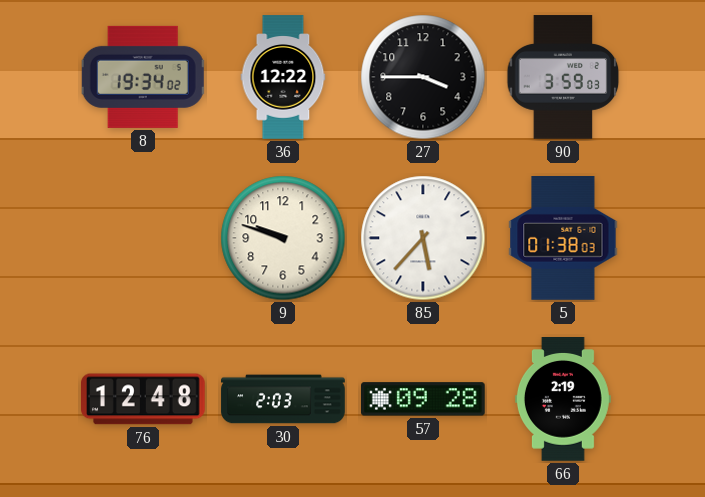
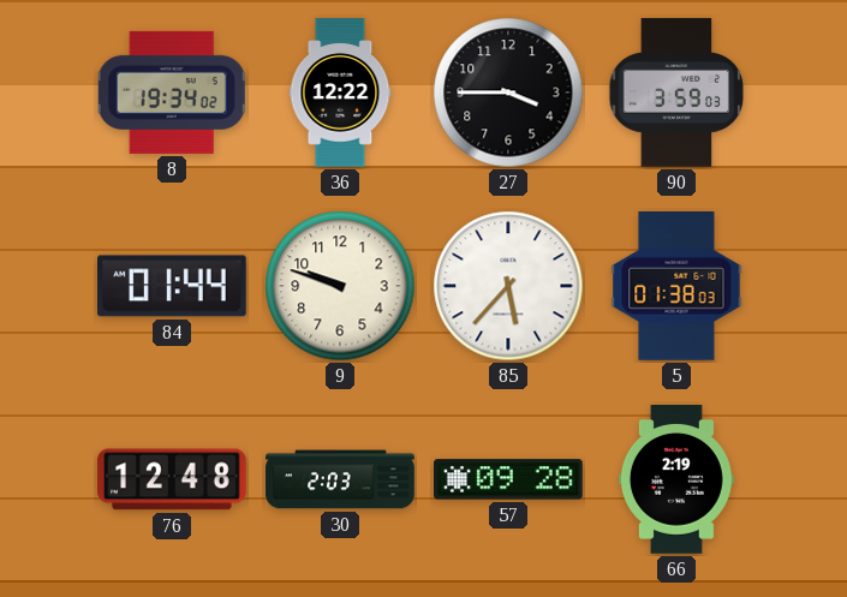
84: none -> 01:44
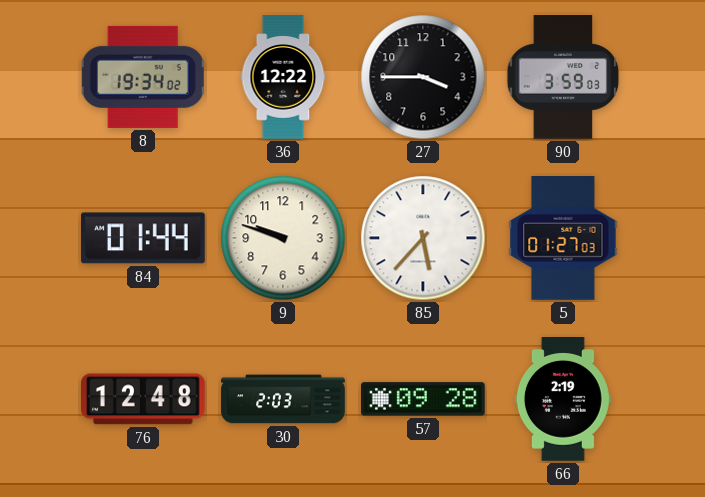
5: 01:38 -> 01:27
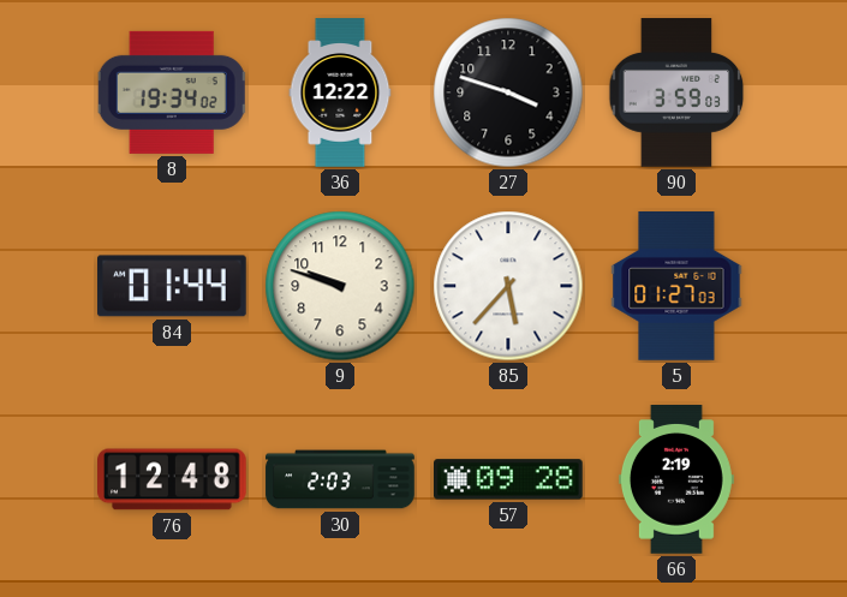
27: 3:45 -> 3:48
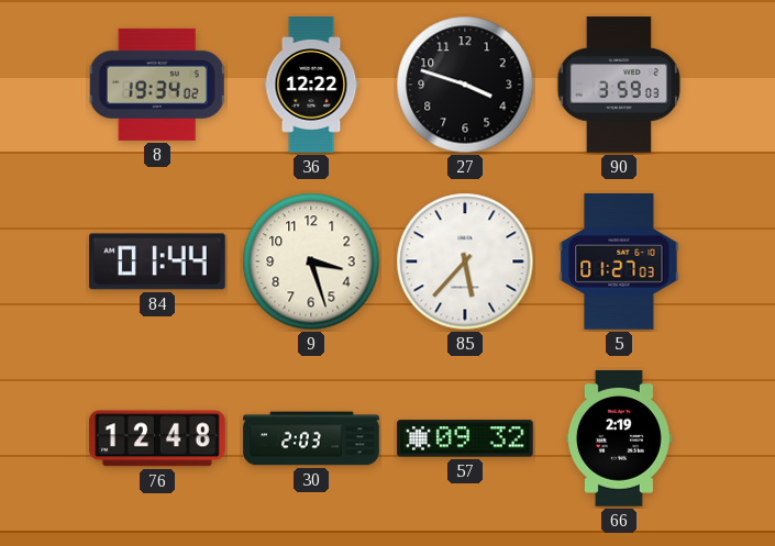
9: 9:48 -> 3:27
57: 09:28 -> 09:32
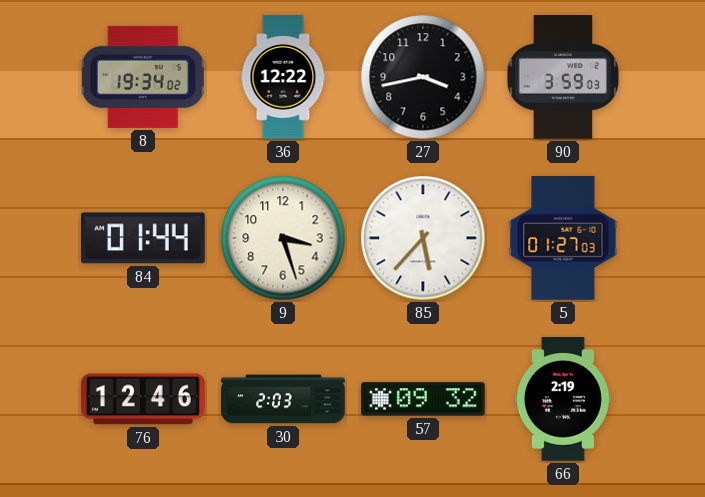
27: 3:48 -> 3:43
76: 12:48 -> 12:46
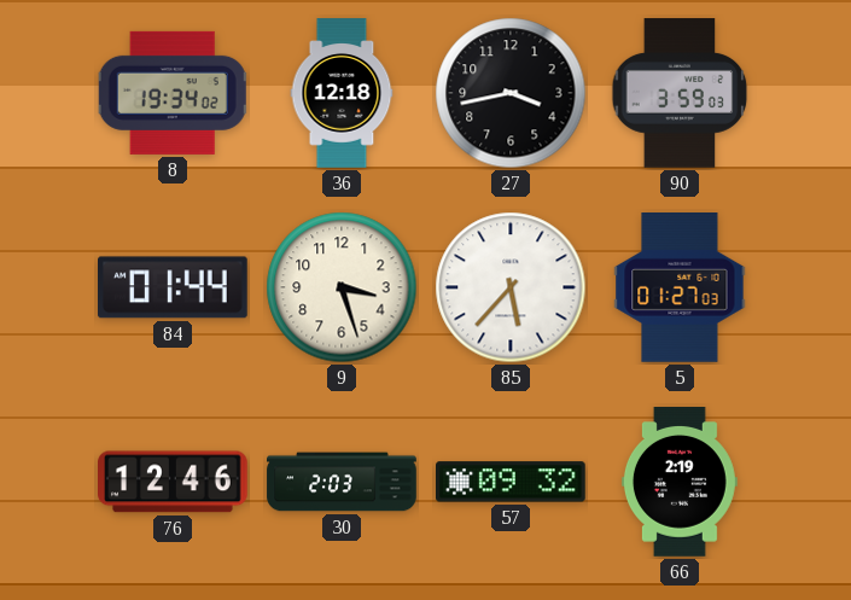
36: 12:22 -> 12:18
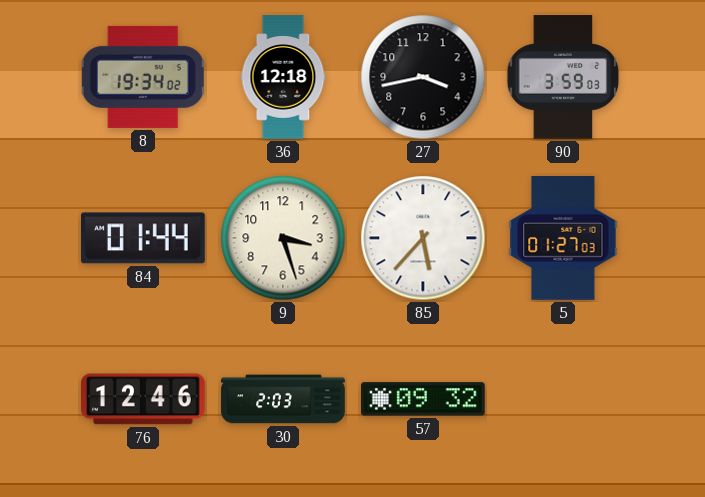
66: 2:19 -> none
